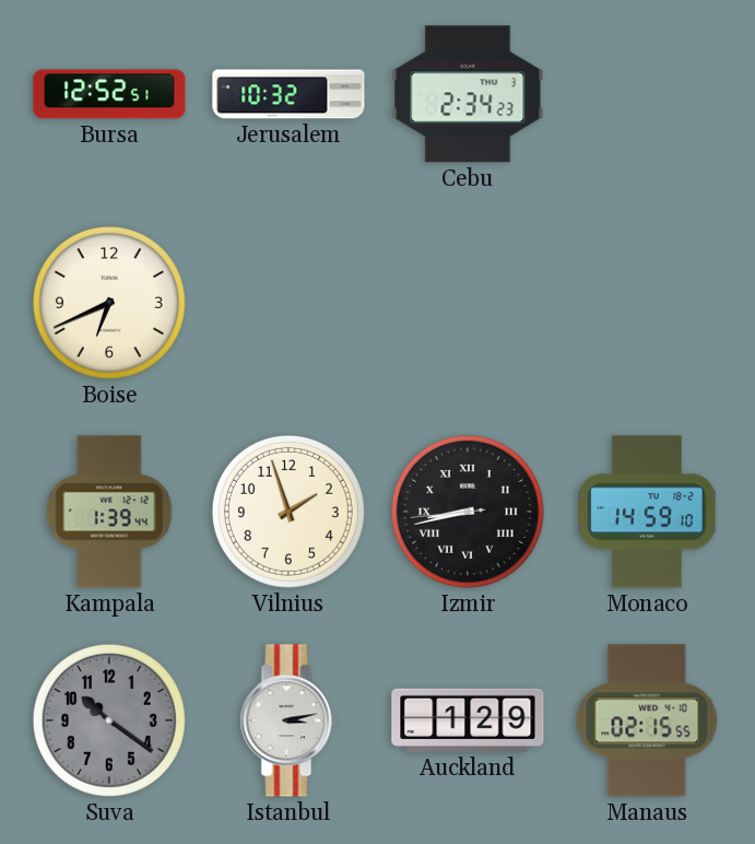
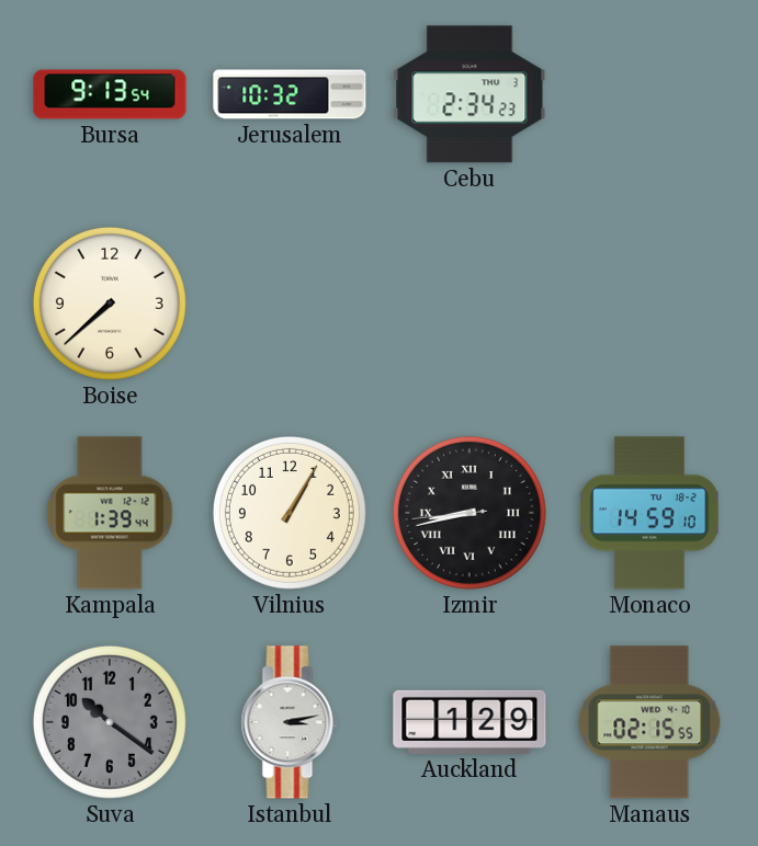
Bursa: 12:52 -> 9:13
Boise: 6:41 -> 7:38
Vilnius: 1:57 -> 1:05
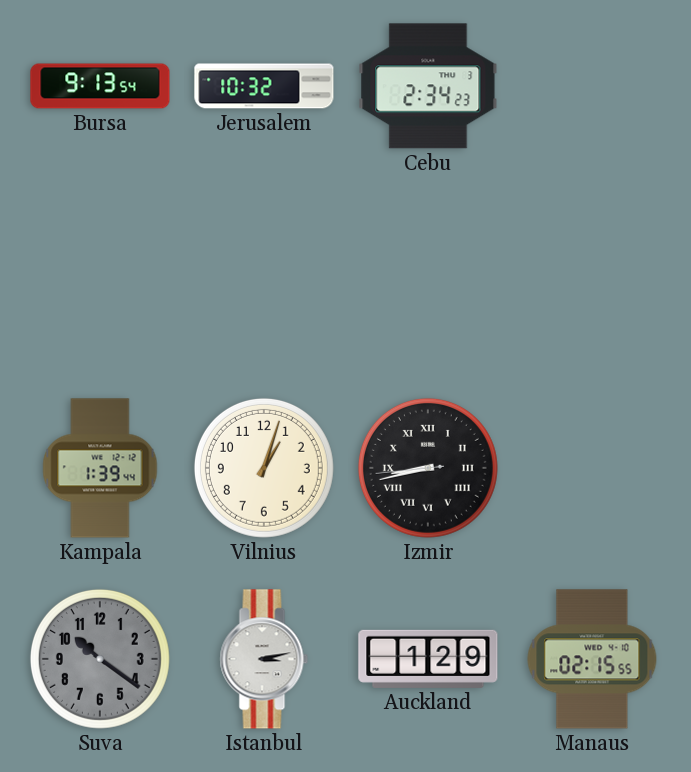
Boise: 7:38 -> none
Vilnius: 1:05 -> 1:03
Monaco: 14:59 -> none
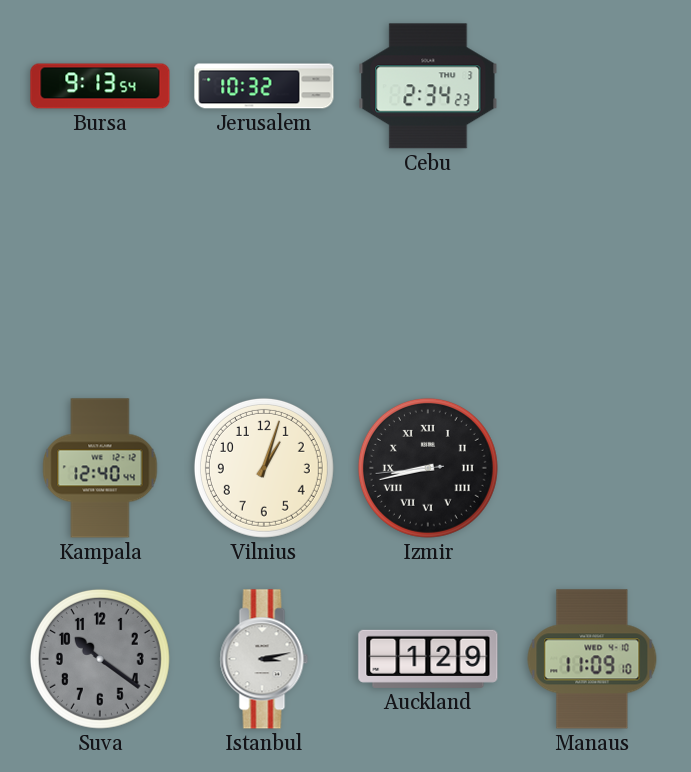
Kampala: 1:39 -> 12:40
Manaus: 02:15 -> 11:09
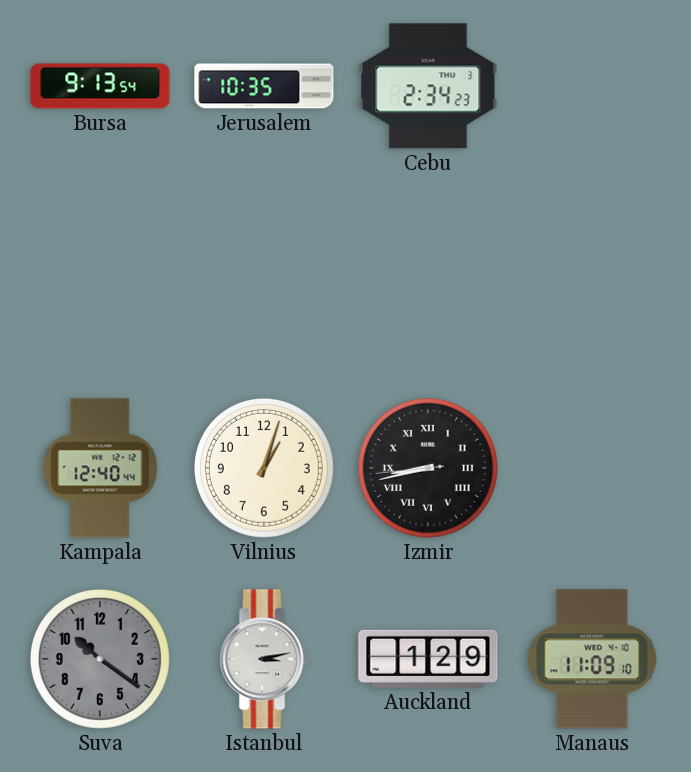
Jerusalem: 10:32 -> 10:35
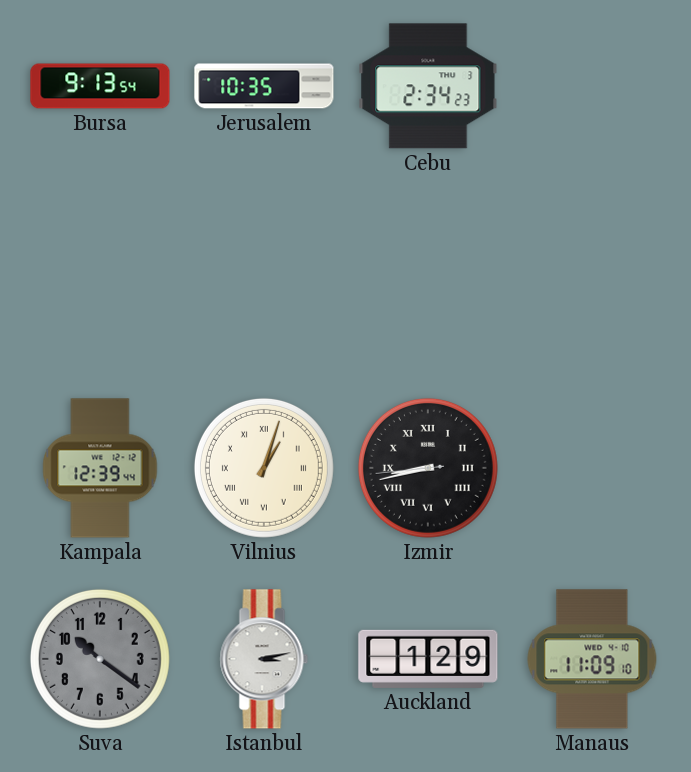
Kampala: 12:40 -> 12:39
Vilnius numerals: Arabic -> Roman
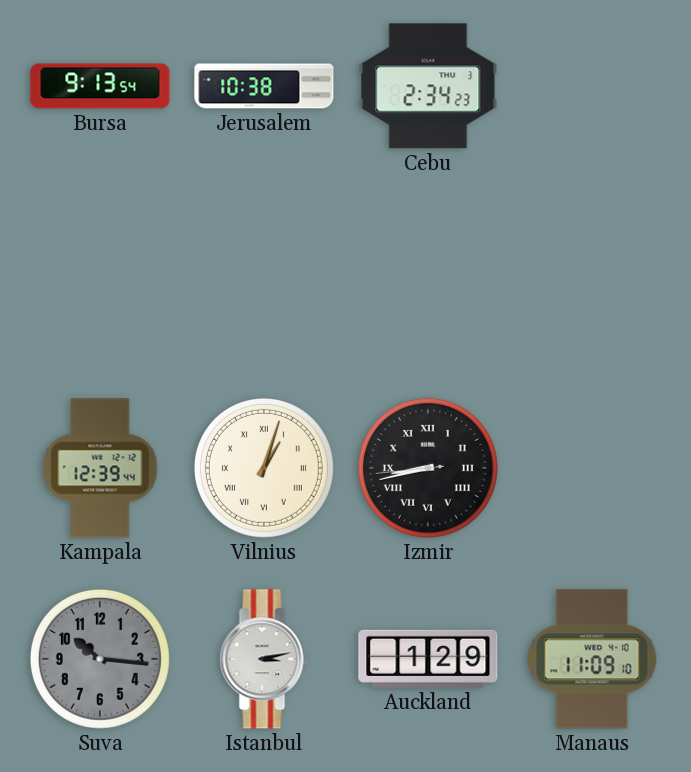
Jerusalem: 10:35 -> 10:38
Suva: 10:21 -> 10:16
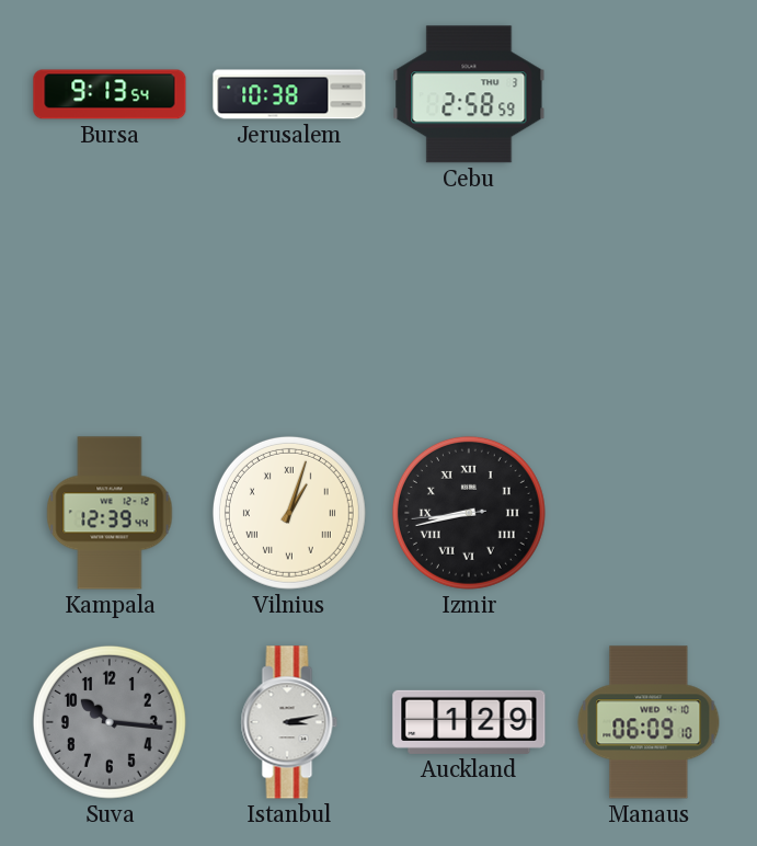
Cebu: 2:34 -> 2:58
Manaus: 11:09 -> 06:09
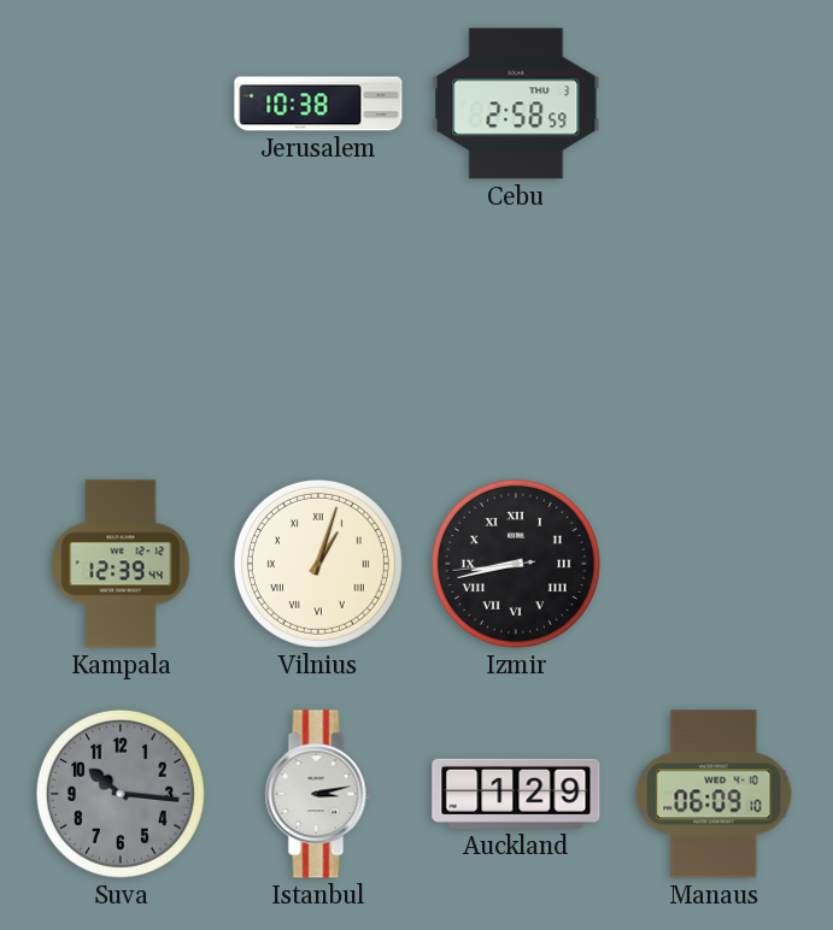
Bursa: 9:13 -> none
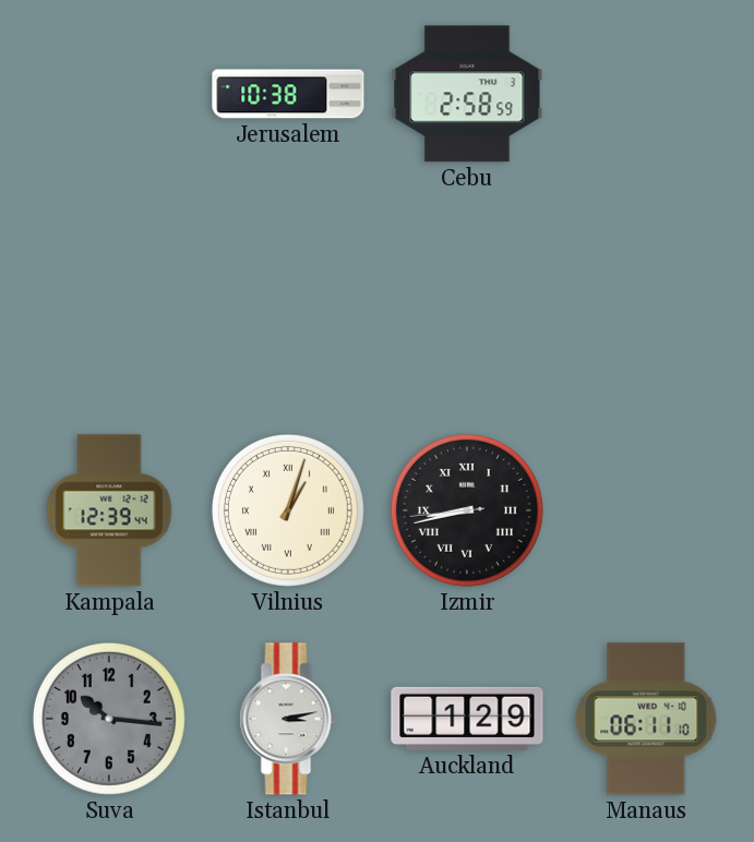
Manaus: 06:09 -> 06:11
